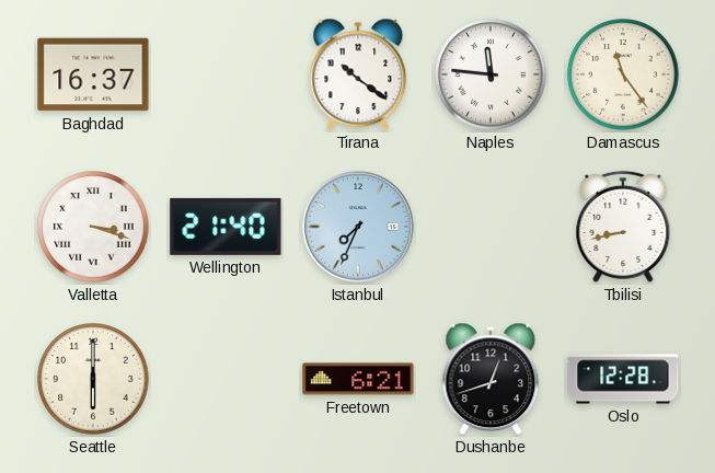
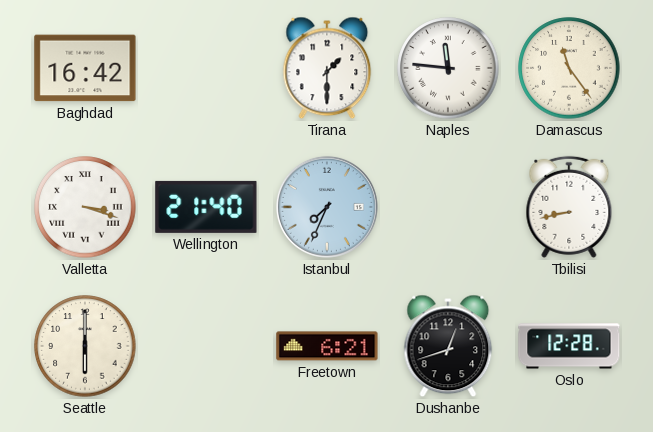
Baghdad: 16:37 -> 16:42
Tirana: 10:21 -> 1:30
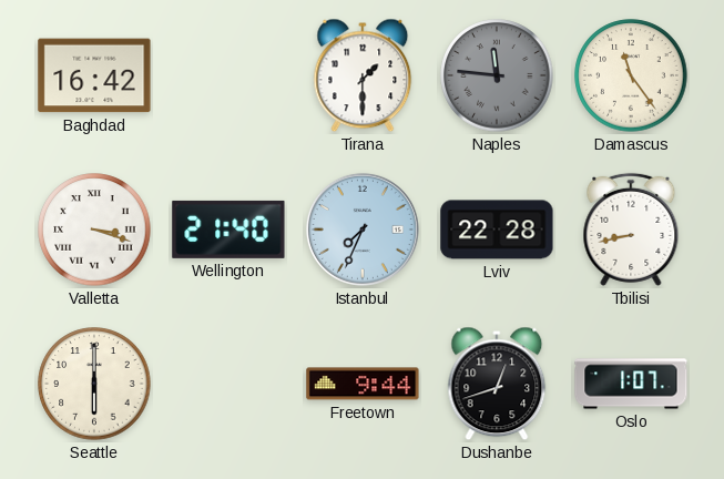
Naples dial: white -> grey
Lviv: none -> 22:28
Freetown: 6:21 -> 9:44
Oslo: 12:28 -> 1:07
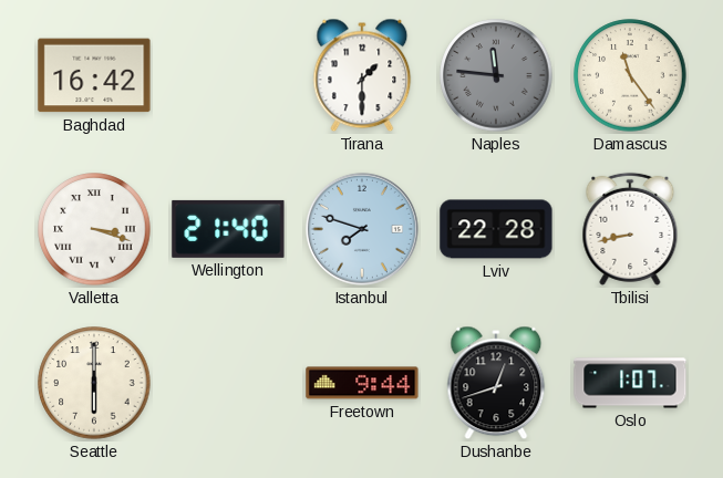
Istanbul: 7:34 -> 7:48
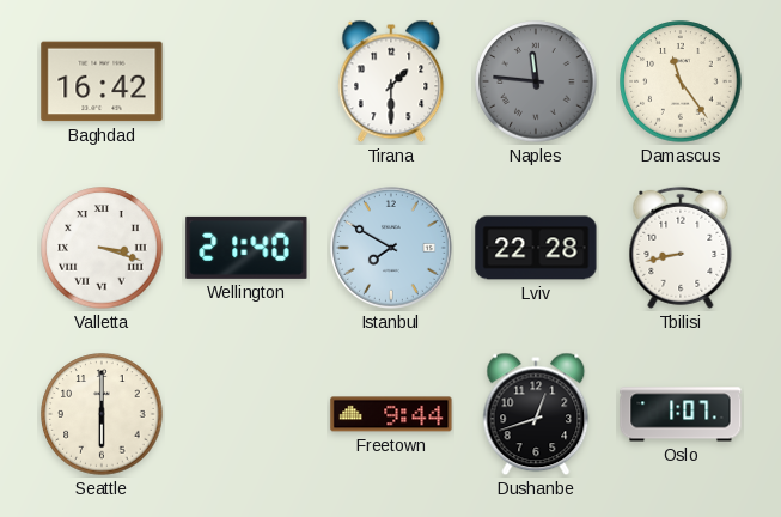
Istanbul: 7:48 -> 7:50
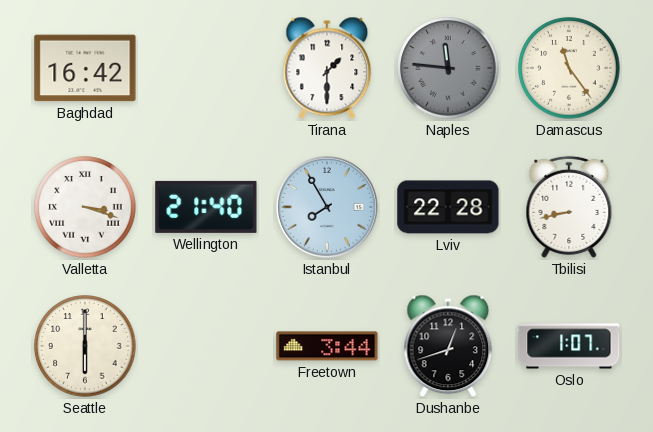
Istanbul: 7:50 -> 7:55
Freetown: 9:44 -> 3:44
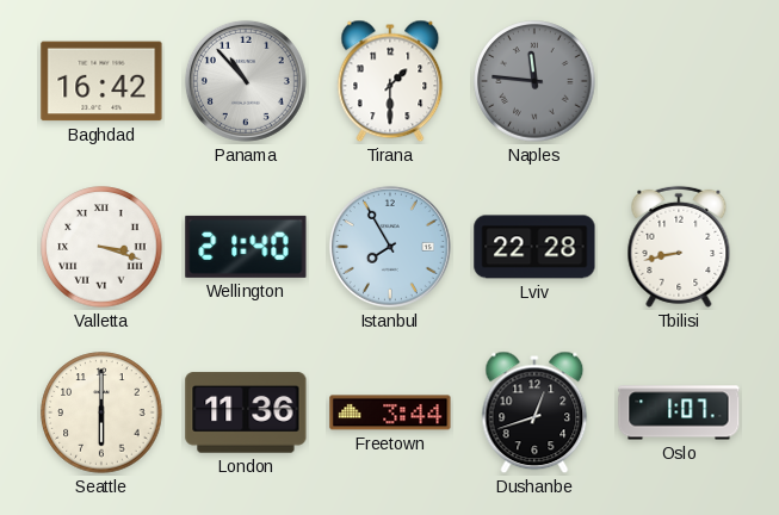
Panama: none -> 10:53
Damascus: 11:24 -> none
London: none -> 11:36
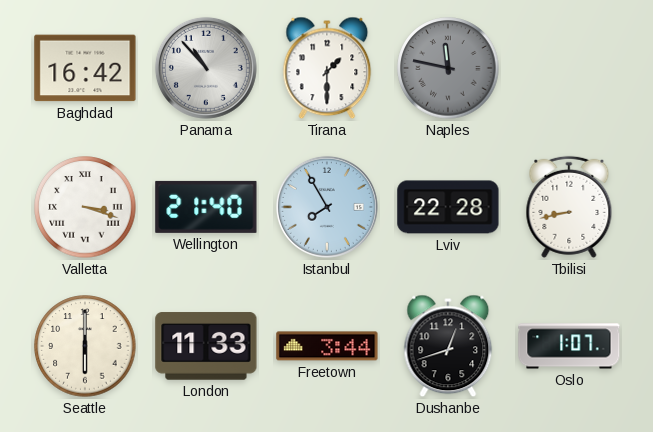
Naples: 11:46 -> 11:47
London: 11:36 -> 11:33
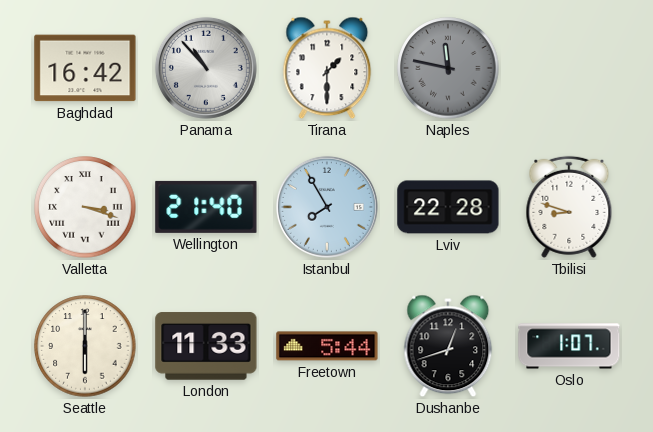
Tbilisi: 8:43 -> 8:48
Freetown: 3:44 -> 5:44
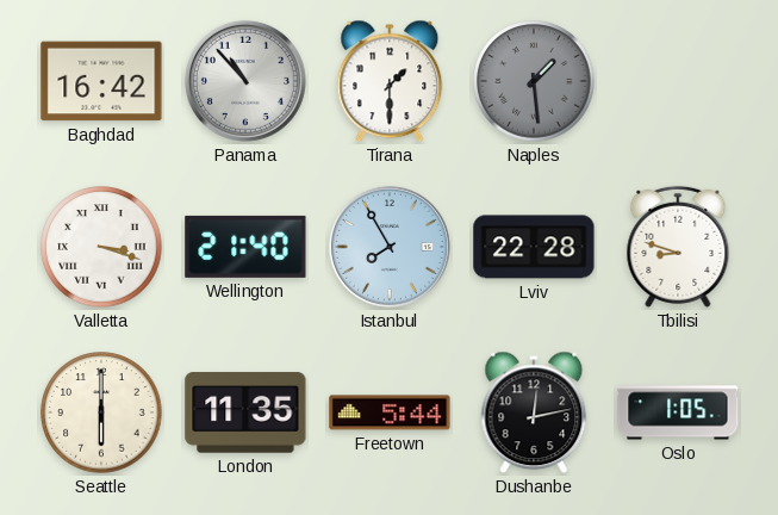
Naples: 11:47 -> 1:29
London: 11:33 -> 11:35
Dushanbe: 12:42 -> 12:13
Oslo: 1:07 -> 1:05
